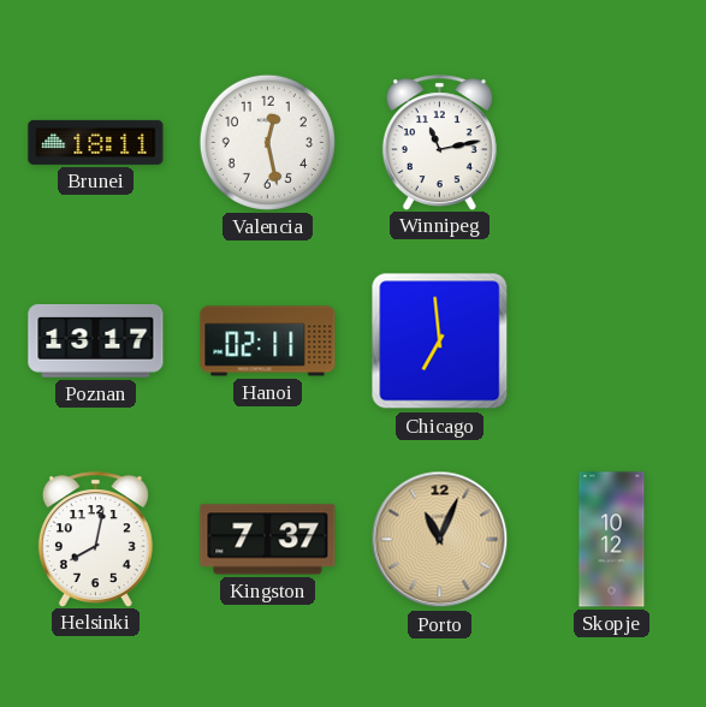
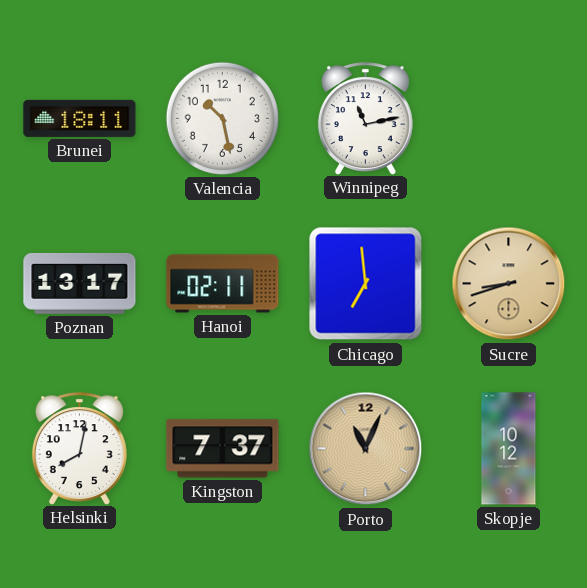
Valencia: 12:28 -> 10:28
Sucre: none -> 8:42
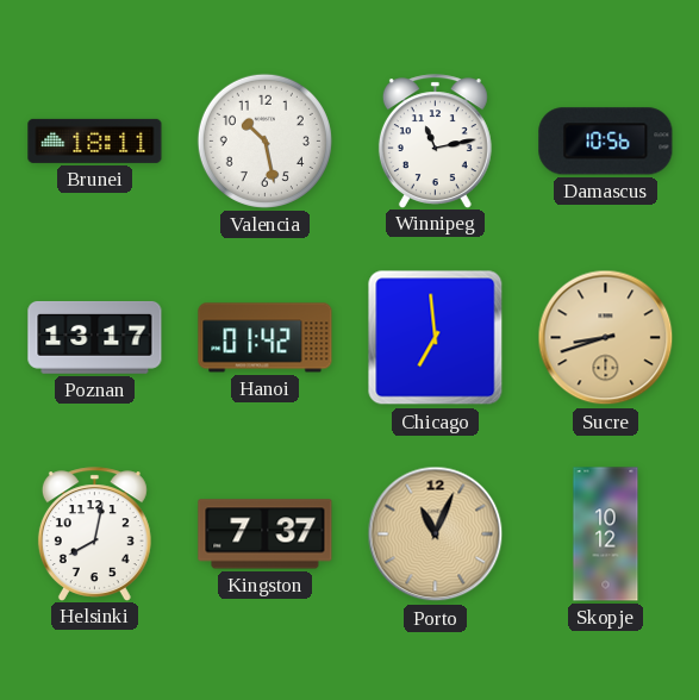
Damascus: none -> 10:56
Hanoi: 02:11 -> 01:42
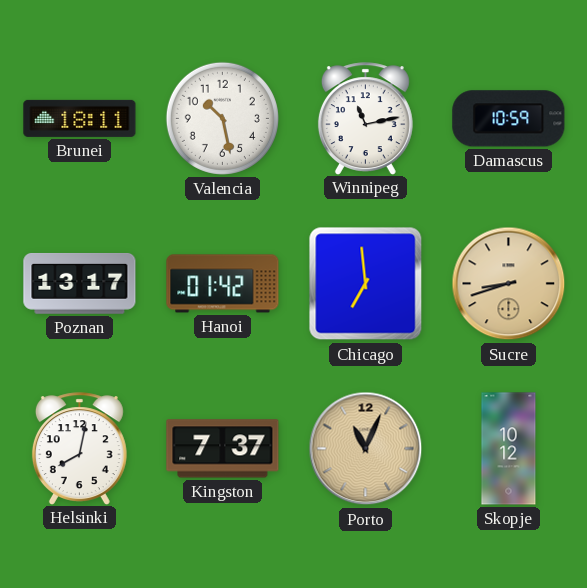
Damascus: 10:56 -> 10:59
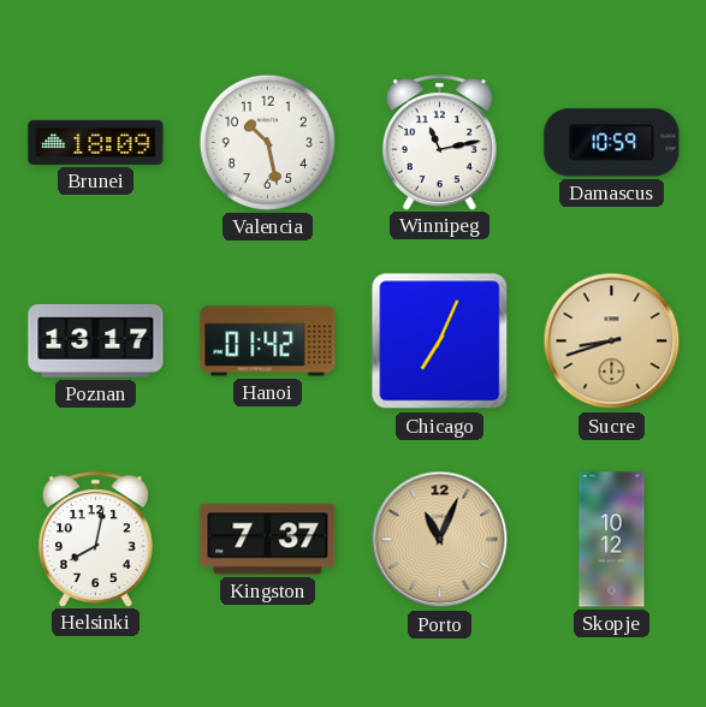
Brunei: 18:11 -> 18:09
Chicago: 6:59 -> 7:04
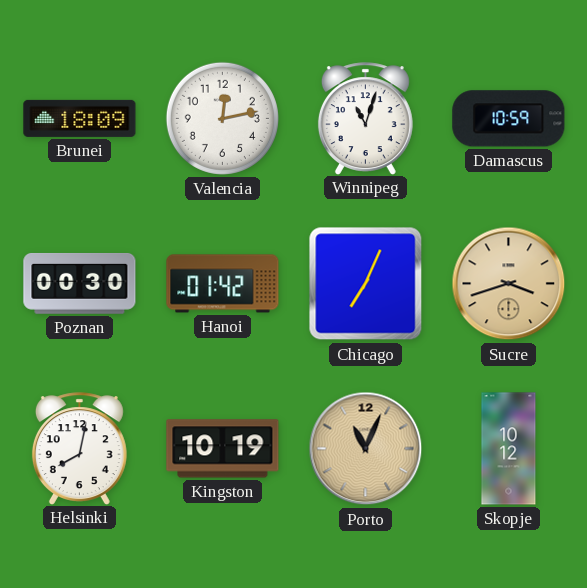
Valencia: 10:28 -> 12:13
Winnipeg: 11:13 -> 11:03
Poznan: 13:17 -> 00:30
Sucre: 8:42 -> 3:42
Kingston: 7:37 -> 10:19
